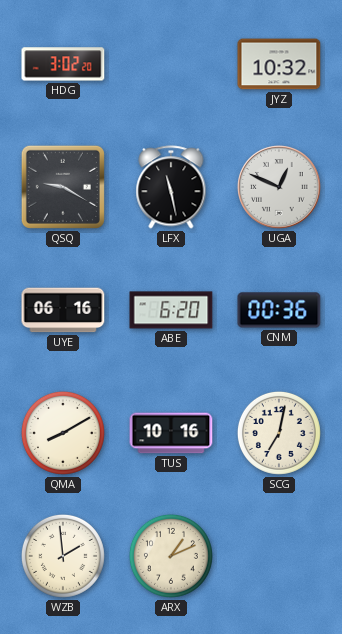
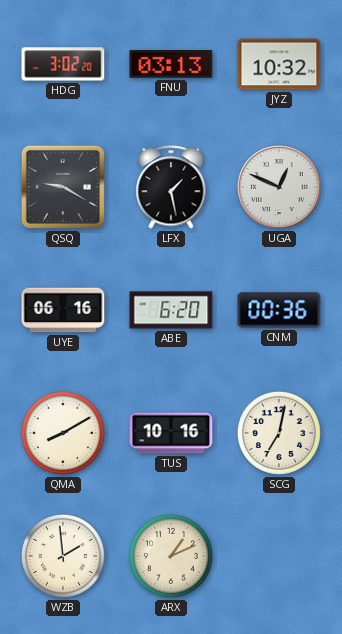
FNU: none -> 03:13
LFX: 11:28 -> 1:28
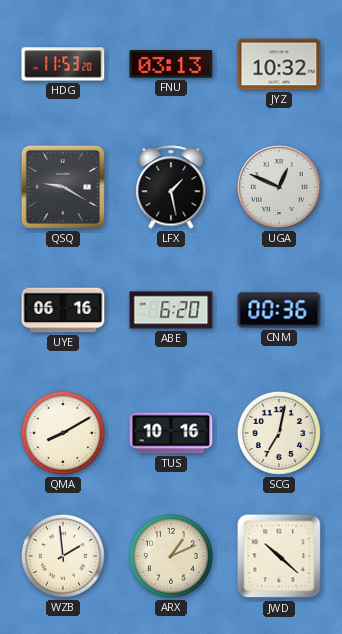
HDG: 3:02 -> 11:53
JWD: none -> 10:22
